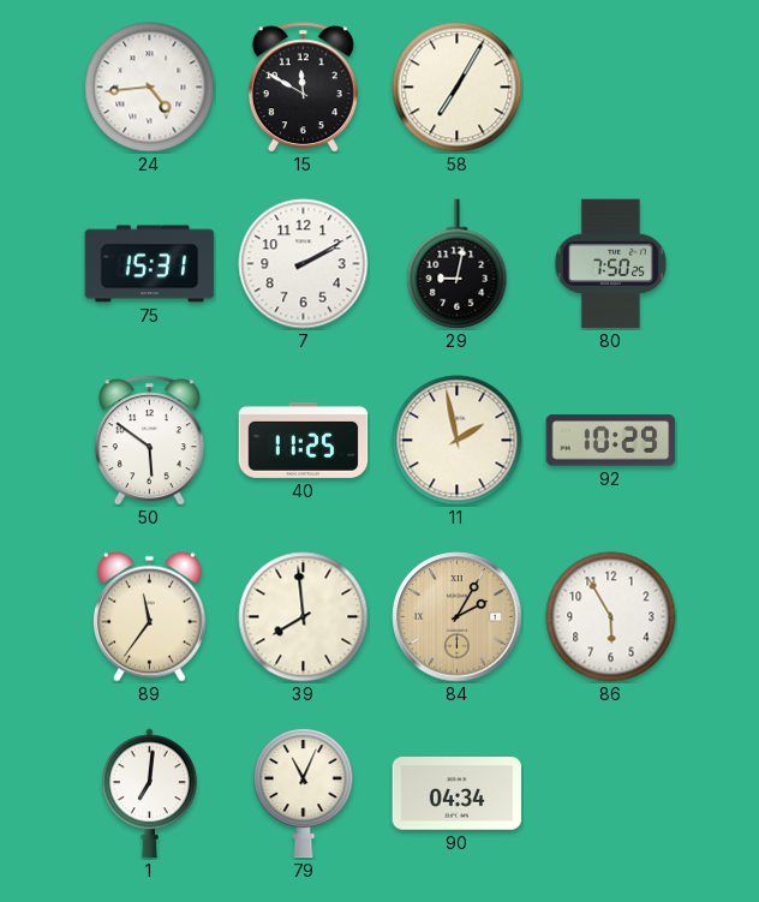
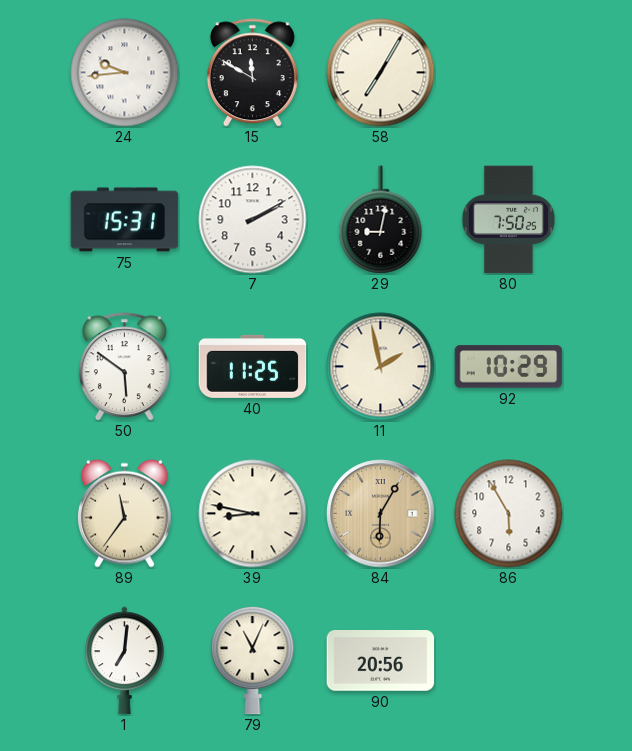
24: 4:44 -> 9:44
39: 7:59 -> 8:47
84: 2:05 -> 6:05
90: 04:34 -> 20:56
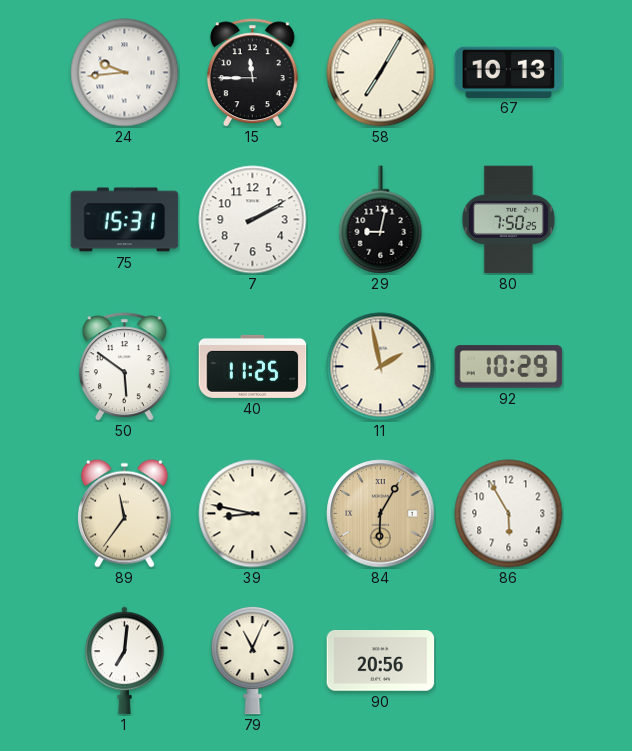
15: 11:50 -> 11:45
67: none -> 10:13
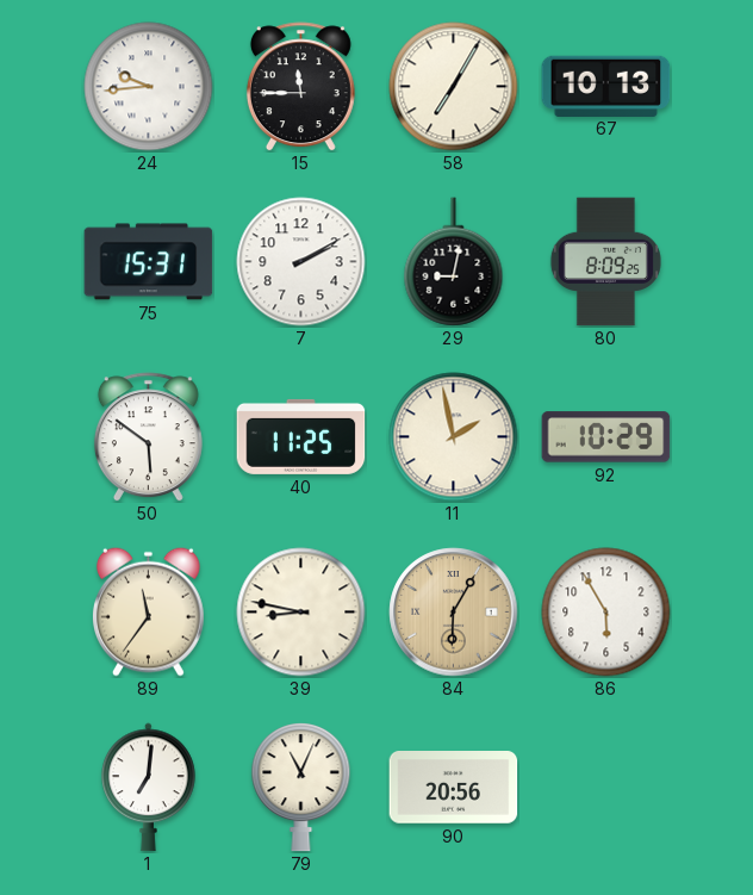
80: 7:50 -> 8:09
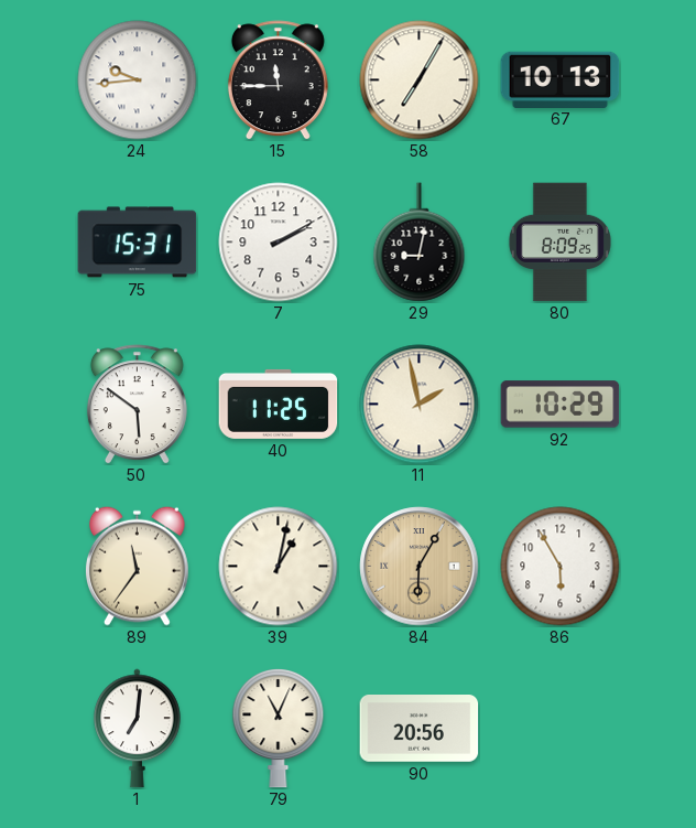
39: 8:47 -> 1:02
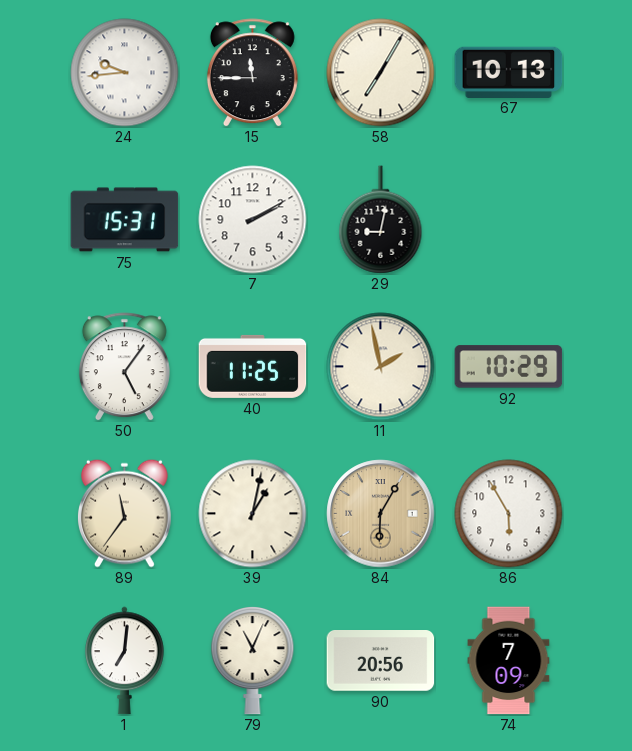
80: 8:09 -> none
50: 5:51 -> 5:06
74: none -> 7:09
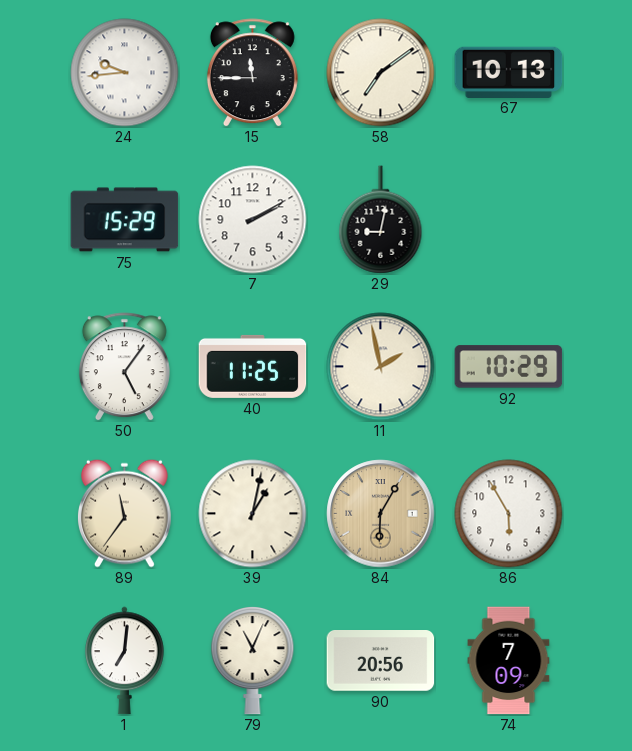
58: 7:05 -> 7:09
75: 15:31 -> 15:29
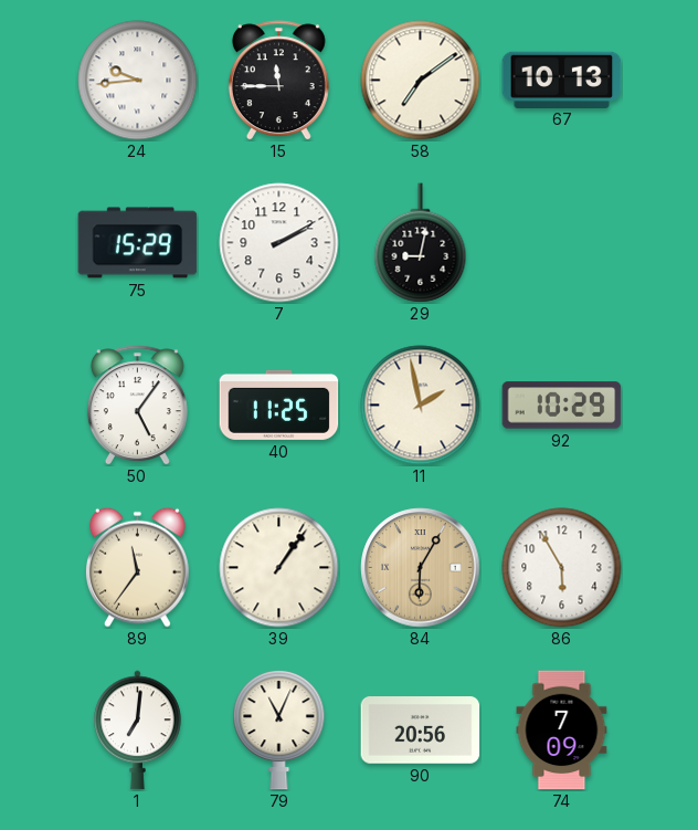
39: 1:02 -> 1:06
